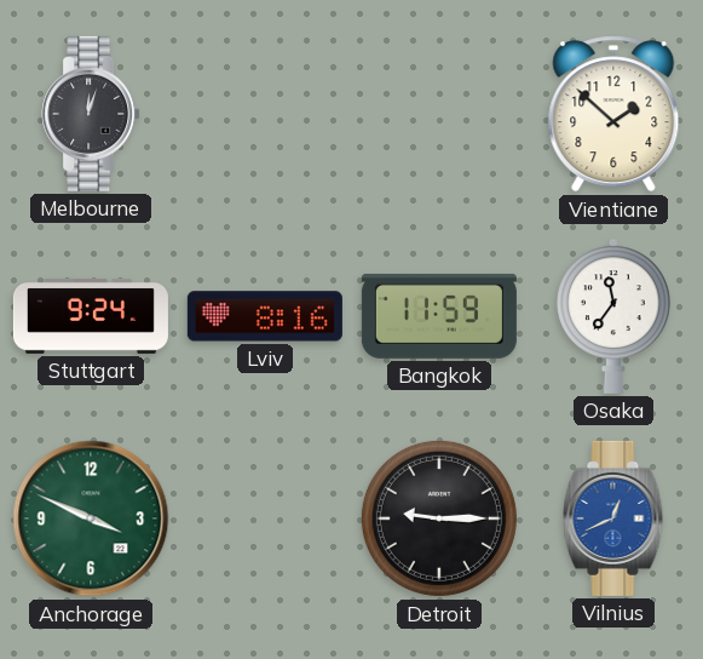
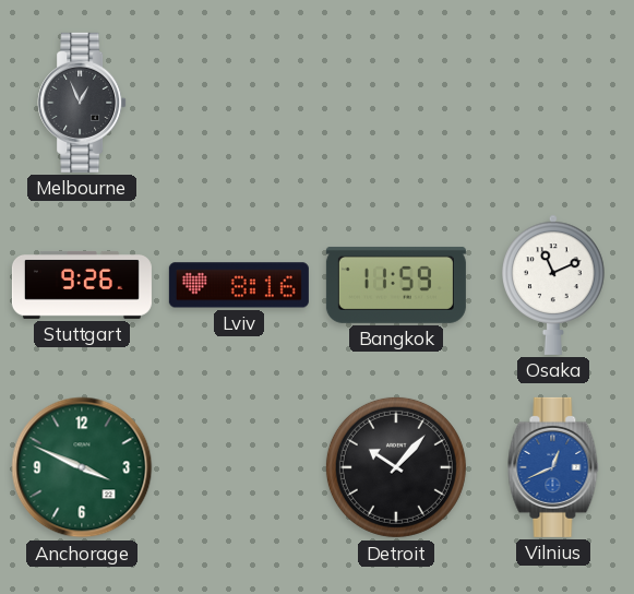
Melbourne: 12:03 -> 12:56
Vientiane: 1:52 -> none
Stuttgart: 9:24 -> 9:26
Osaka: 11:36 -> 11:11
Detroit: 9:15 -> 10:07
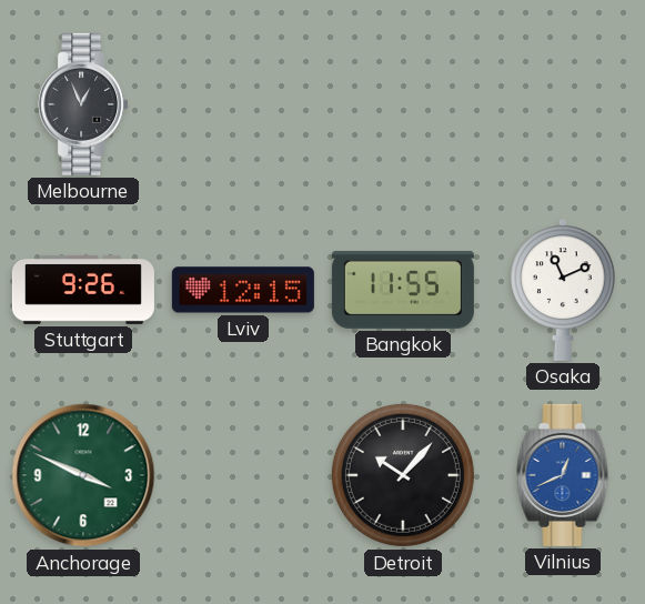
Lviv: 8:16 -> 12:15
Bangkok: 11:59 -> 11:55
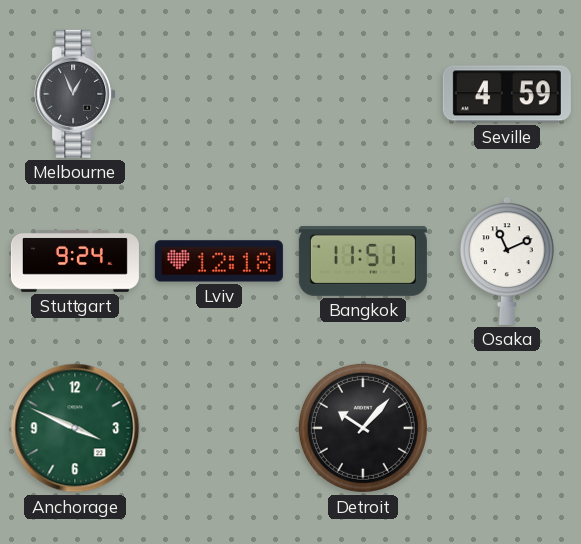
Seville: none -> 4:59
Stuttgart: 9:26 -> 9:24
Lviv: 12:15 -> 12:18
Bangkok: 11:55 -> 11:51
Vilnius: 12:41 -> none
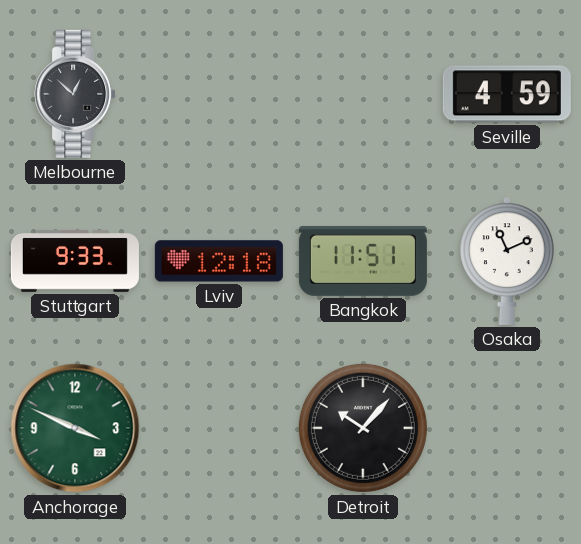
Melbourne: 12:56 -> 12:52
Stuttgart: 9:24 -> 9:33
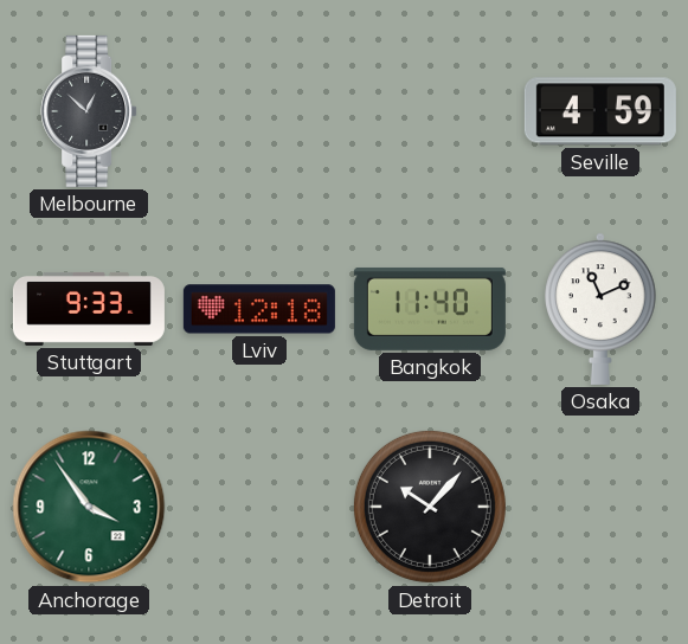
Bangkok: 11:51 -> 11:40
Anchorage: 3:49 -> 3:54
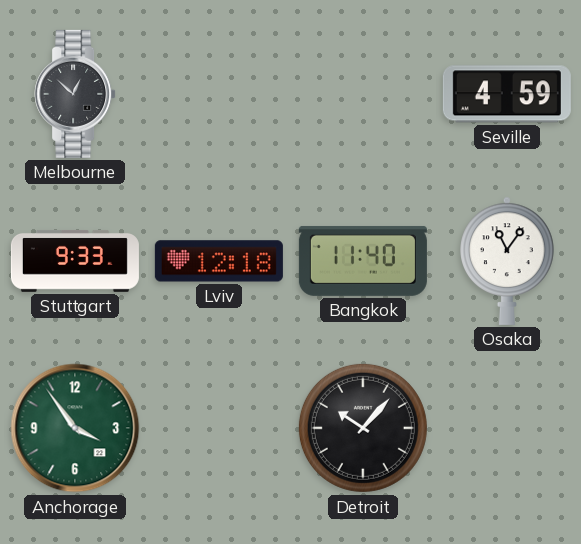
Osaka: 11:11 -> 11:06
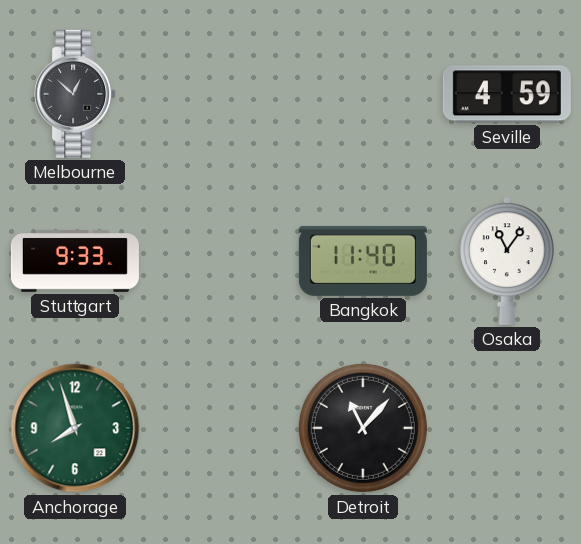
Lviv: 12:18 -> none
Anchorage: 3:54 -> 7:57
Detroit: 10:07 -> 11:07
